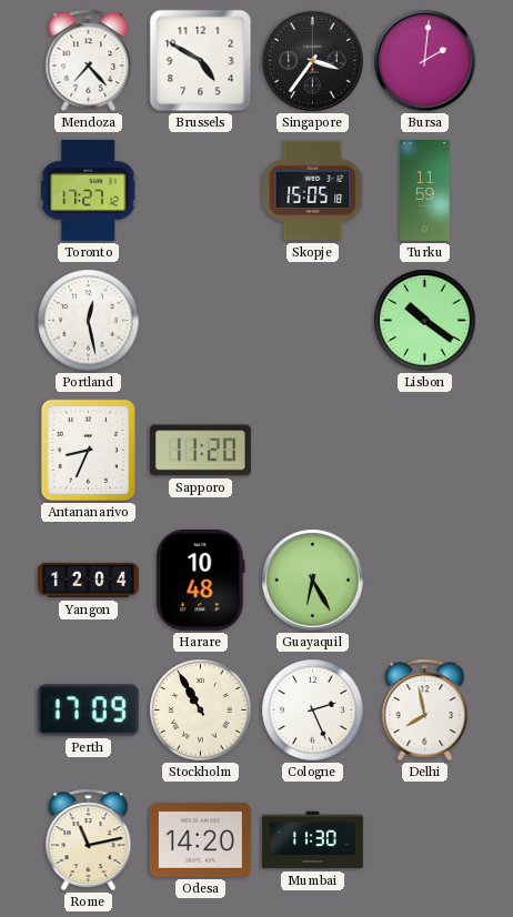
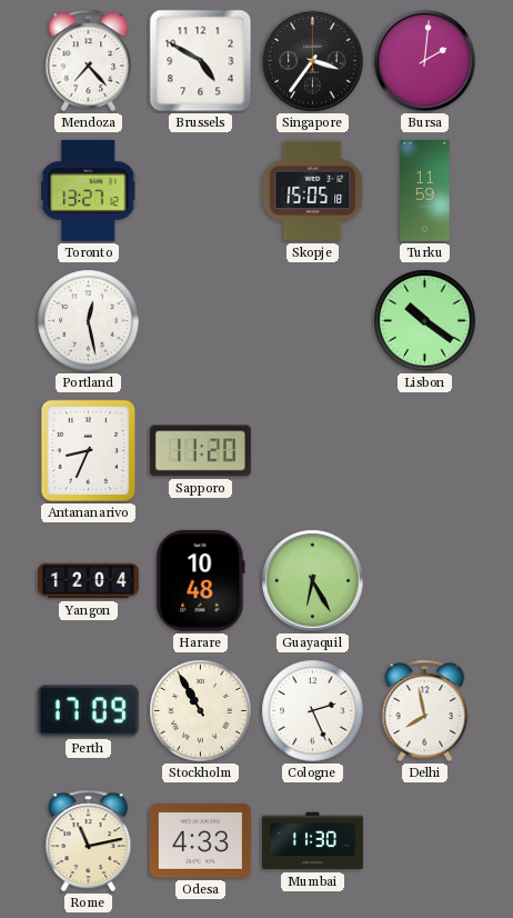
Toronto: 17:27 -> 13:27
Odesa: 14:20 -> 4:33
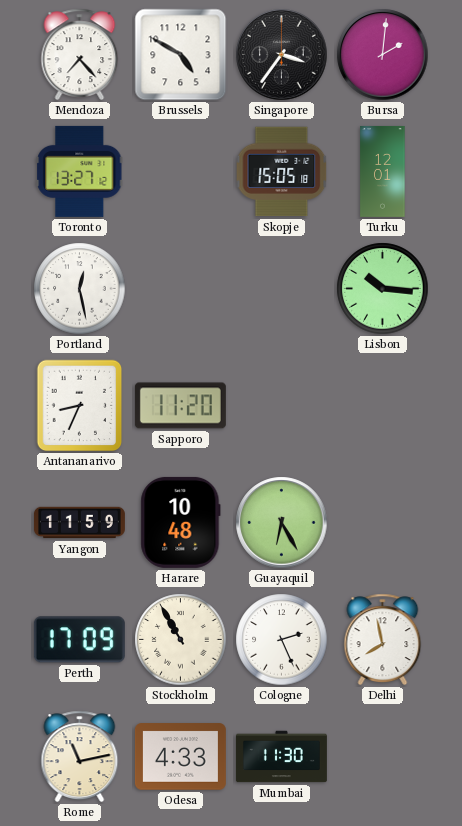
Turku: 11:59 -> 12:01
Lisbon: 10:21 -> 10:16
Yangon: 12:04 -> 11:59
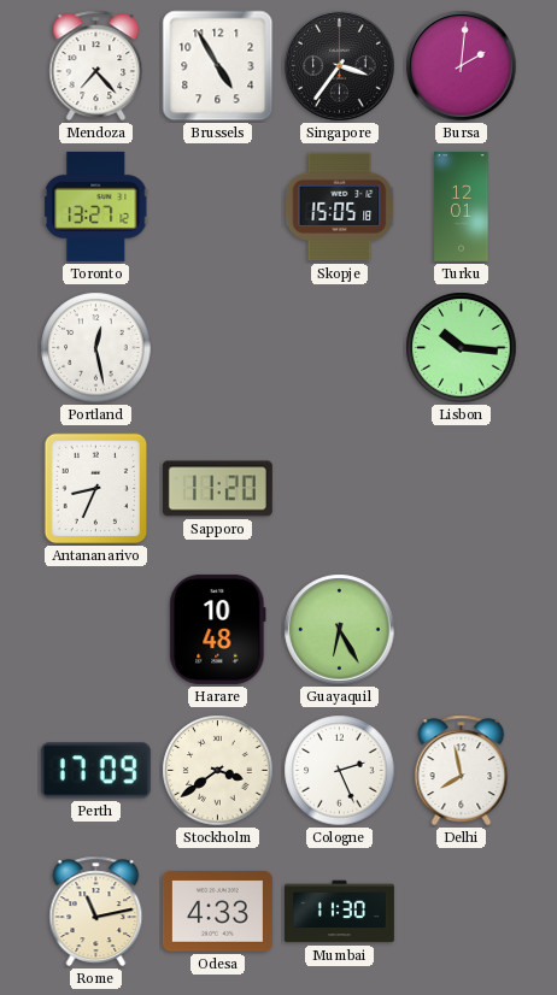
Brussels: 4:50 -> 4:55
Yangon: 11:59 -> none
Stockholm: 10:55 -> 3:39
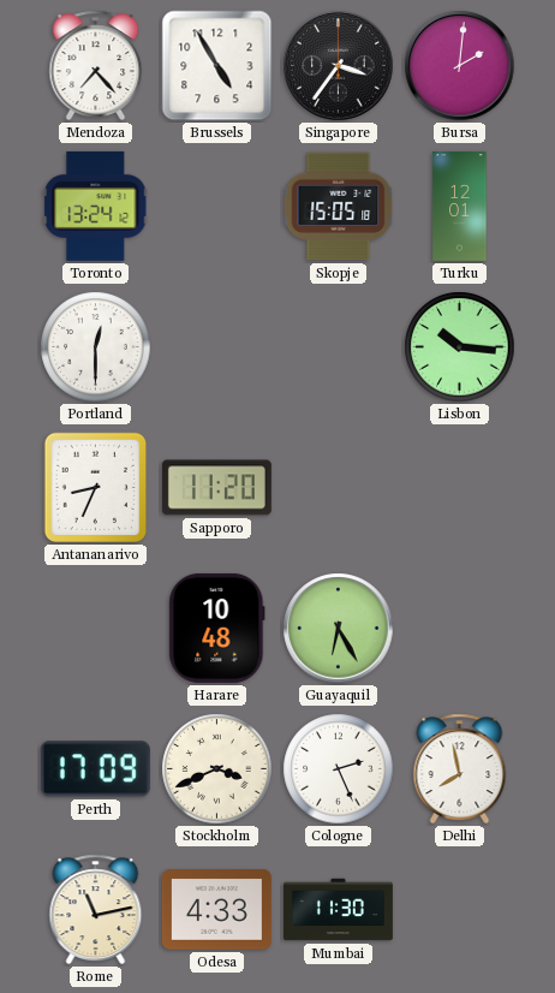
Toronto: 13:27 -> 13:24
Portland: 12:28 -> 12:30
Stockholm: 3:39 -> 3:41
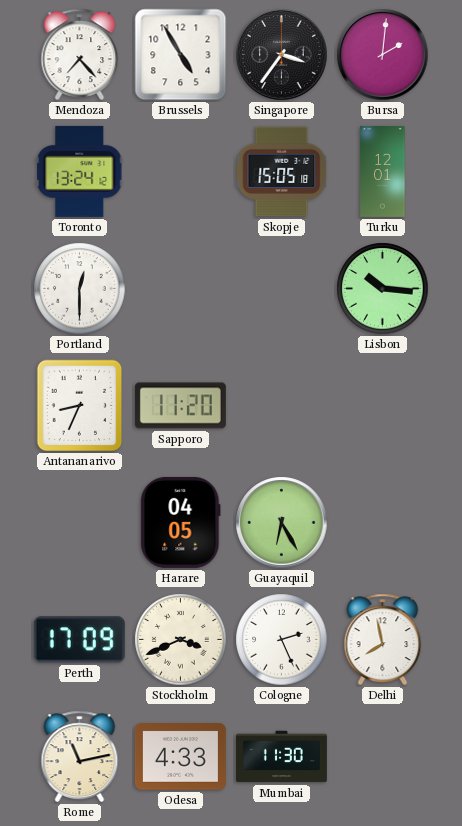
Harare: 10:48 -> 04:05
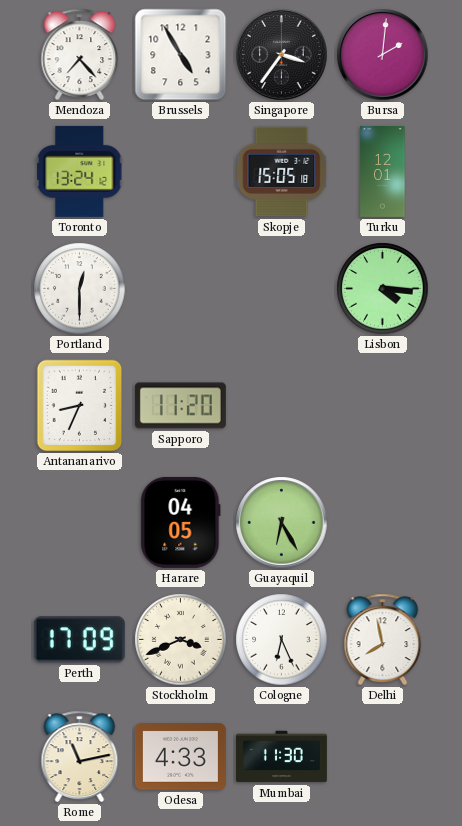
Lisbon: 10:16 -> 4:16
Cologne: 2:26 -> 6:26
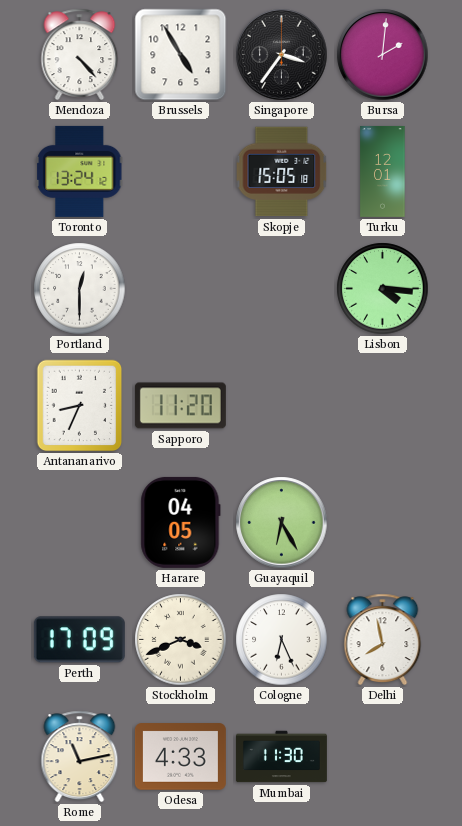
Mendoza: 7:23 -> 4:23
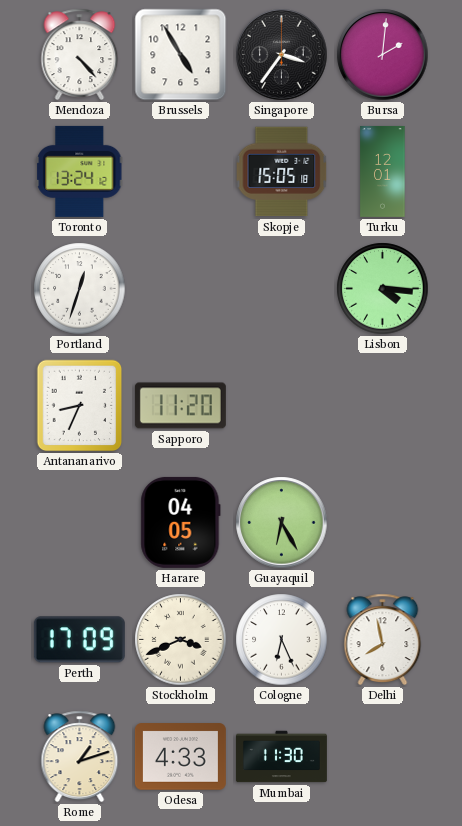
Portland: 12:30 -> 12:33
Rome: 11:13 -> 1:12
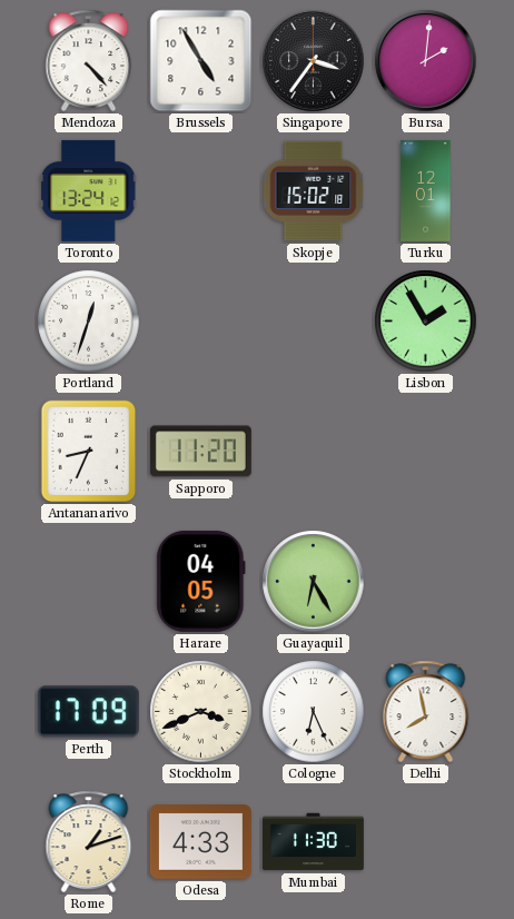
Skopje: 15:05 -> 15:02
Lisbon: 4:16 -> 1:55
